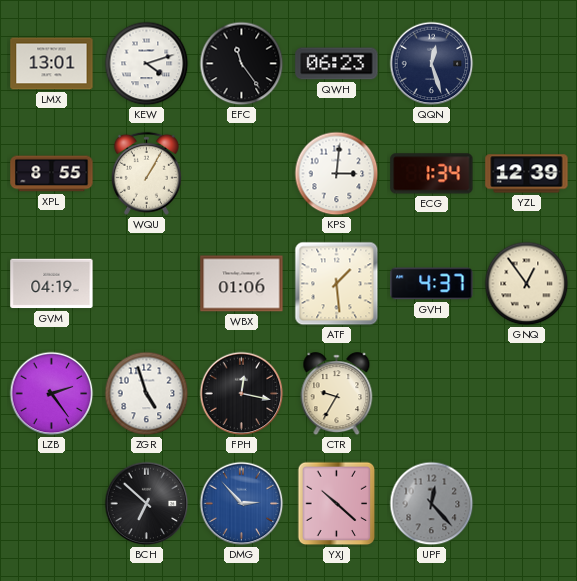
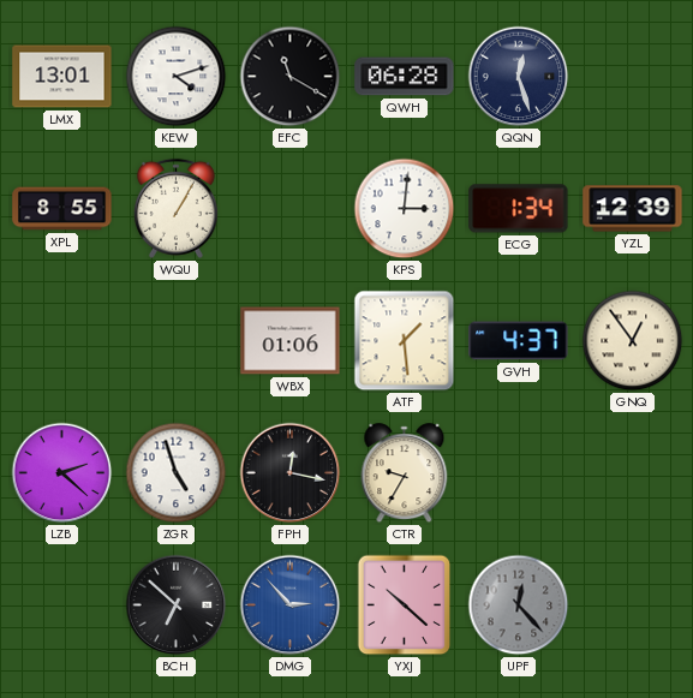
EFC: 11:24 -> 11:20
QWH: 06:23 -> 06:28
GVM: 04:19 -> none
LZB: 2:24 -> 2:22
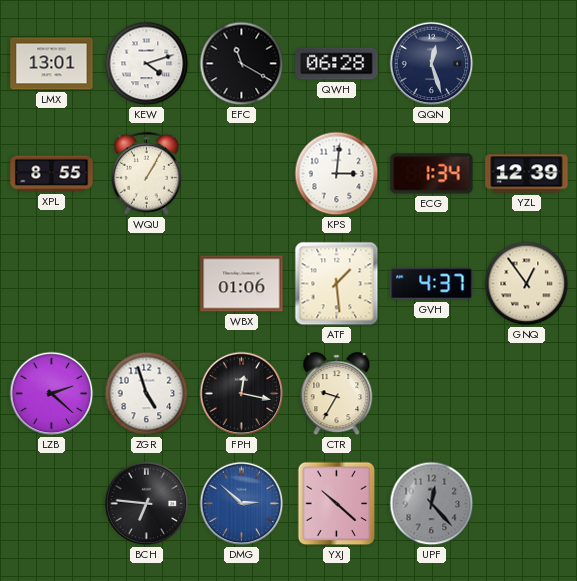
BCH: 6:52 -> 6:46
DMG: 2:53 -> 2:52
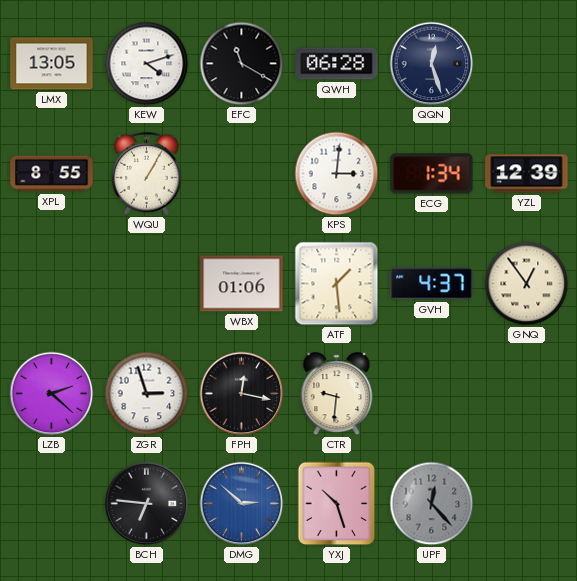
LMX: 13:01 -> 13:05
ZGR: 4:57 -> 2:57
CTR: 9:35 -> 9:31
YXJ: 10:22 -> 10:27
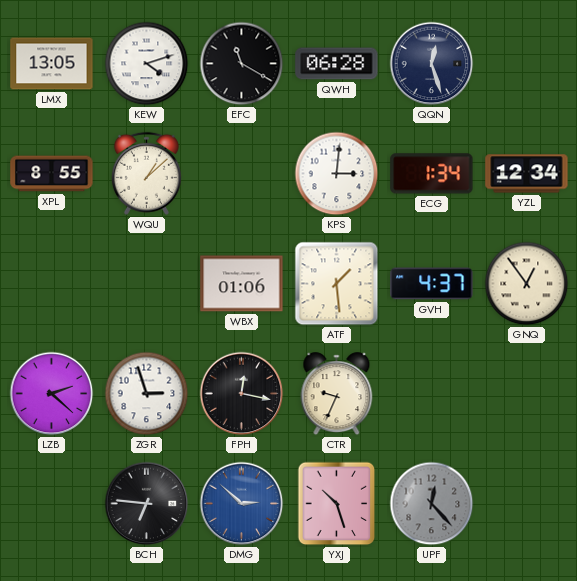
WQU: 1:05 -> 1:08
YZL: 12:39 -> 12:34
CTR: 9:31 -> 9:34
